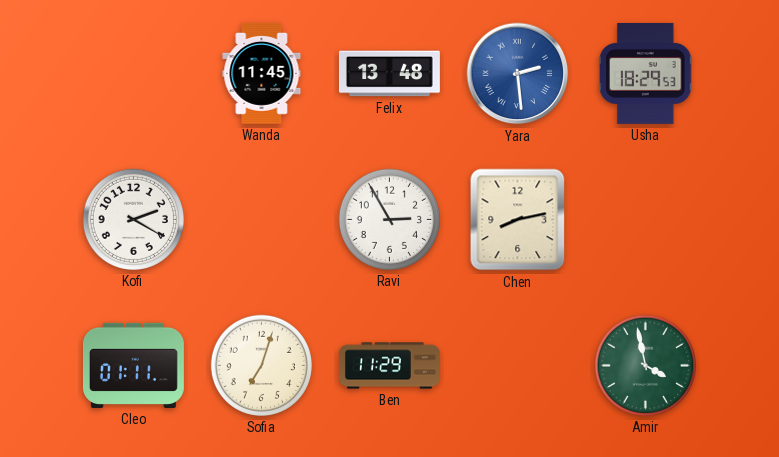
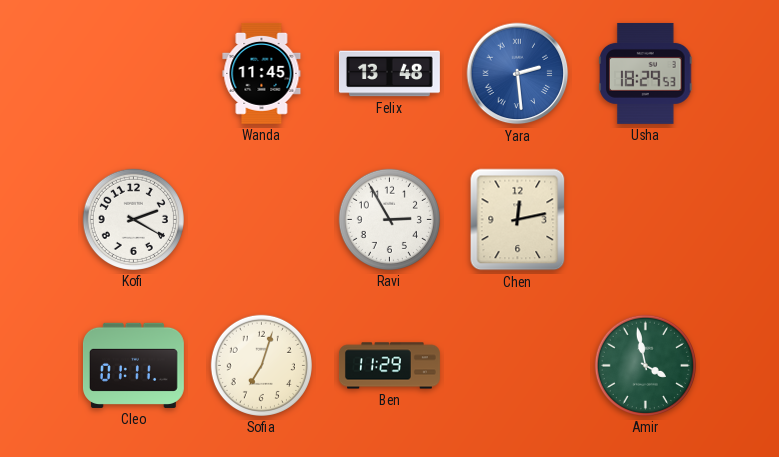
Chen: 8:13 -> 12:13
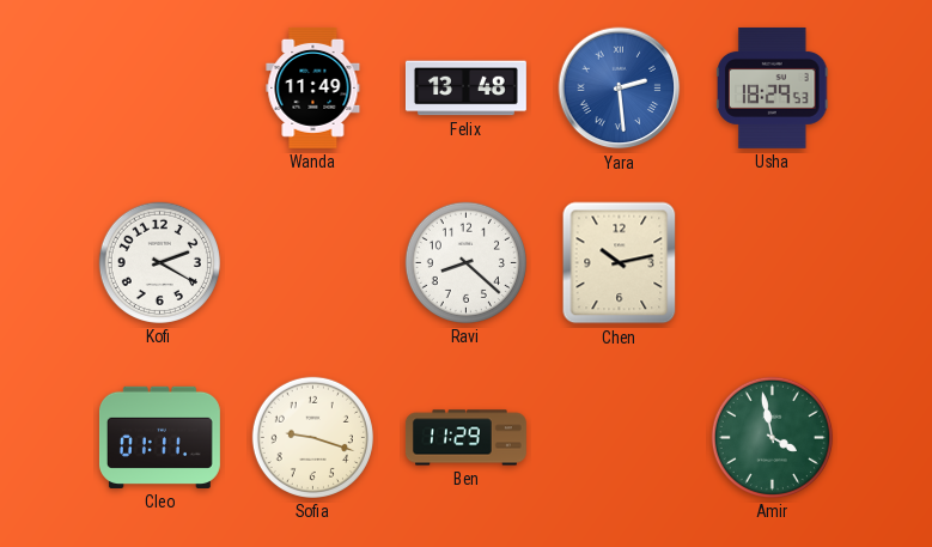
Wanda: 11:45 -> 11:49
Ravi: 2:55 -> 8:22
Chen: 12:13 -> 10:13
Sofia: 7:03 -> 9:18
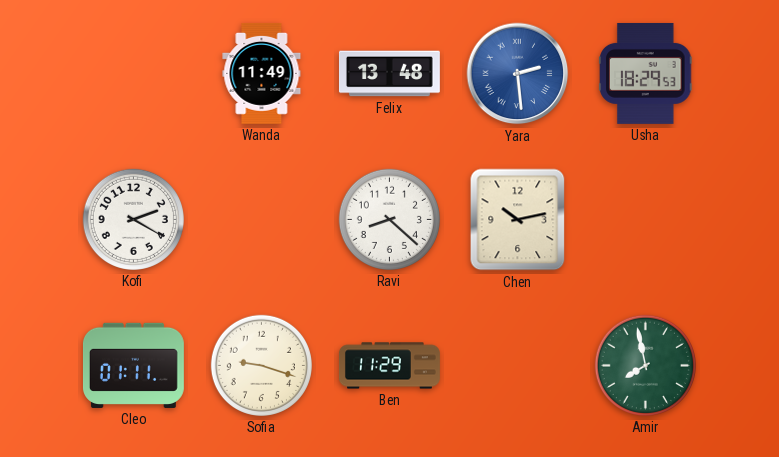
Amir: 3:58 -> 7:58
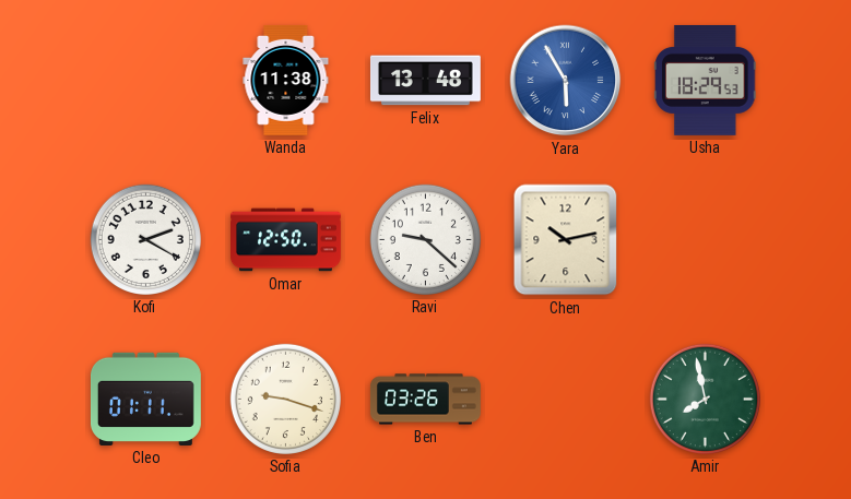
Wanda: 11:49 -> 11:38
Yara: 2:29 -> 5:55
Omar: none -> 12:50
Ravi: 8:22 -> 9:22
Ben: 11:29 -> 03:26
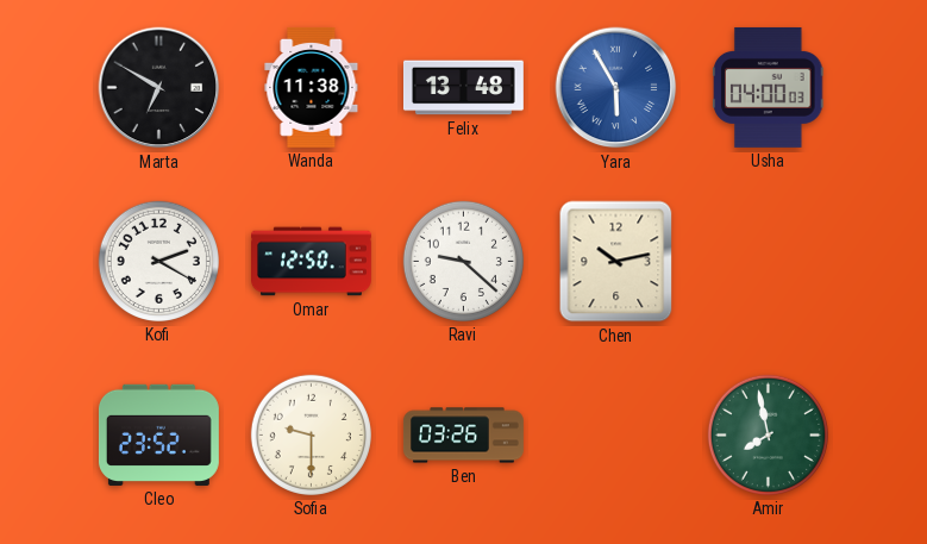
Marta: none -> 6:50
Usha: 18:29 -> 04:00
Cleo: 01:11 -> 23:52
Sofia: 9:18 -> 9:30
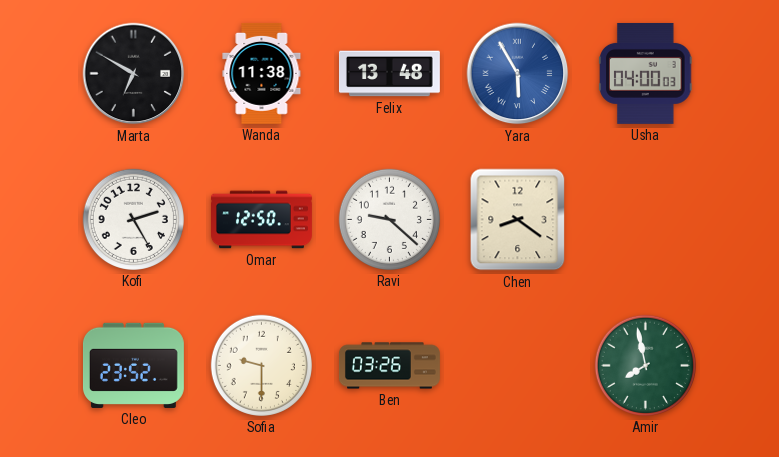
Kofi: 2:20 -> 2:25
Chen: 10:13 -> 8:21
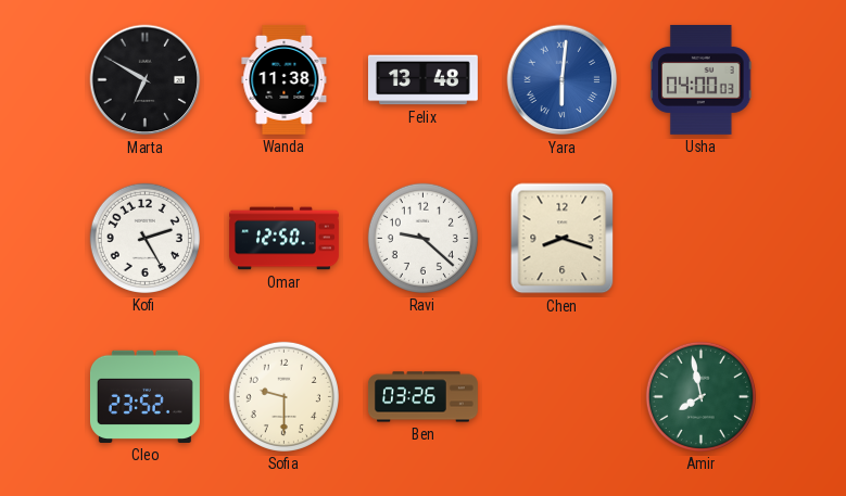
Yara: 5:55 -> 6:01
Chen: 8:21 -> 8:18
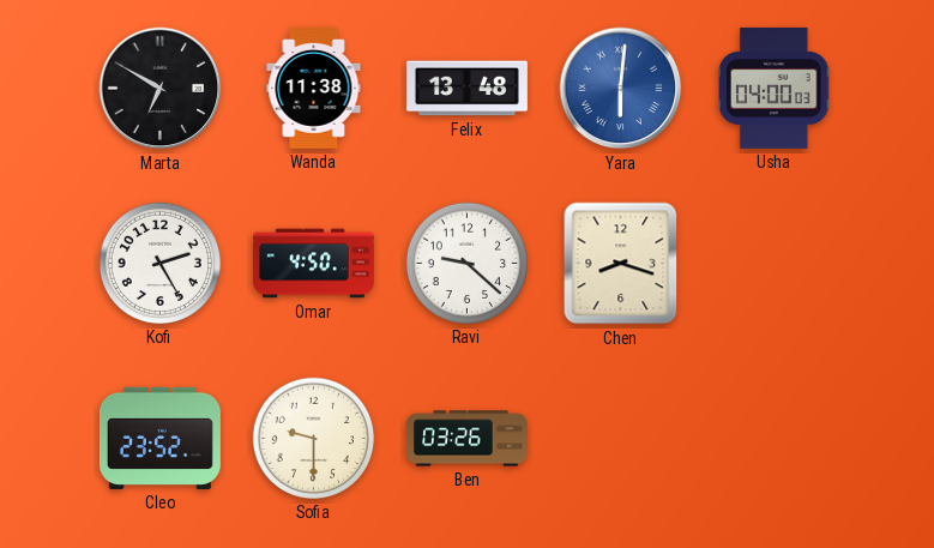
Omar: 12:50 -> 4:50
Amir: 7:58 -> none
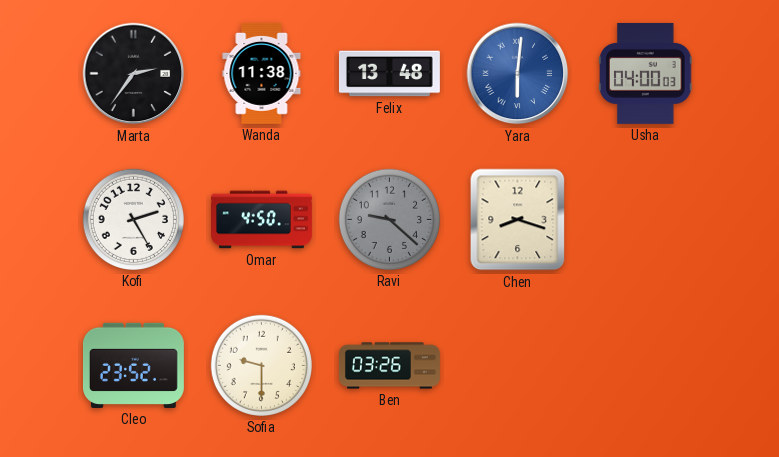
Marta: 6:50 -> 2:36
Ravi dial: white -> grey
